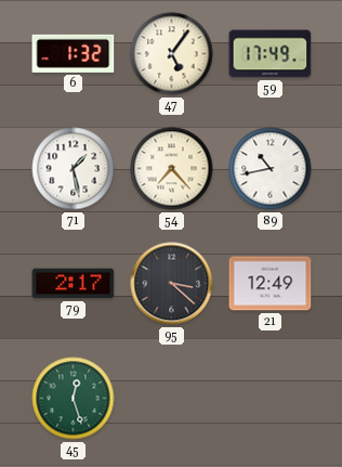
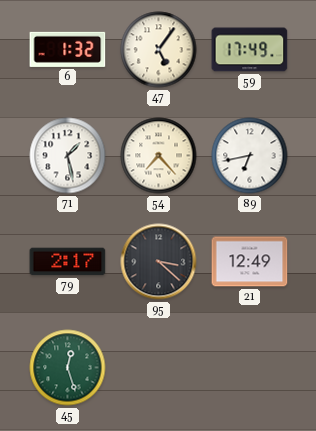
89: 10:43 -> 6:43
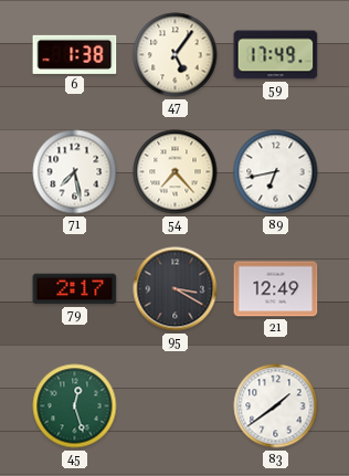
6: 1:32 -> 1:38
71: 1:28 -> 7:28
95: 3:22 -> 3:20
83: none -> 1:39
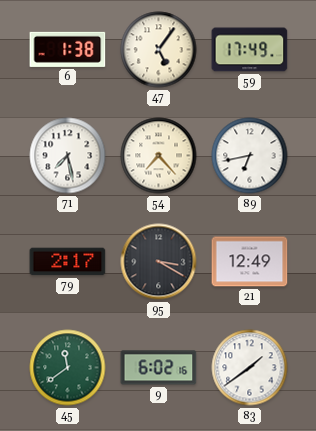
45: 12:27 -> 11:39
9: none -> 6:02
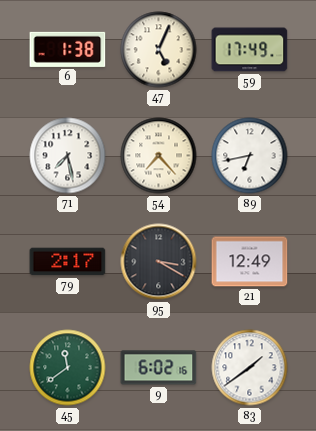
47: 5:06 -> 5:04
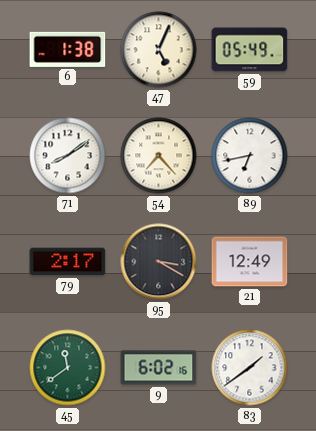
59: 17:49 -> 05:49
71: 7:28 -> 8:09
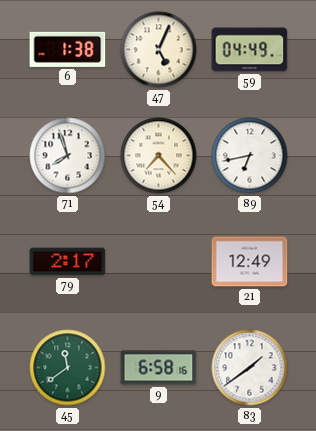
59: 05:49 -> 04:49
71: 8:09 -> 7:57
95: 3:20 -> none
9: 6:02 -> 6:58
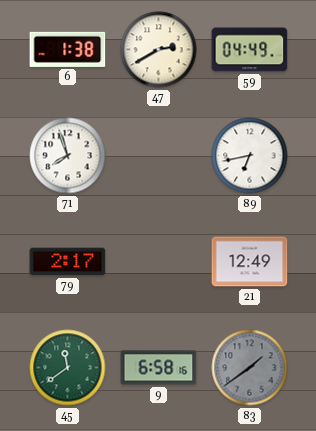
47: 5:04 -> 2:40
54: 7:23 -> none
83 dial: white -> grey
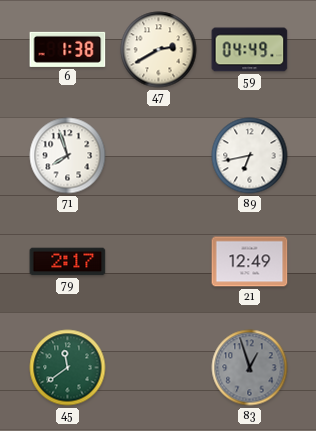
9: 6:58 -> none
83: 1:39 -> 12:57
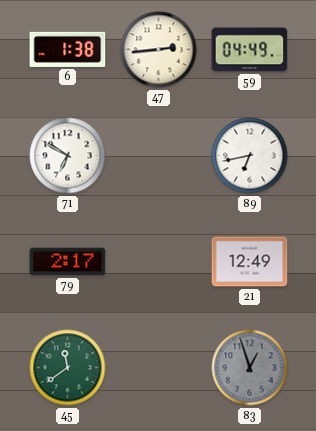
47: 2:40 -> 2:44
71: 7:57 -> 6:50
